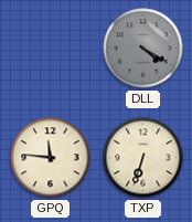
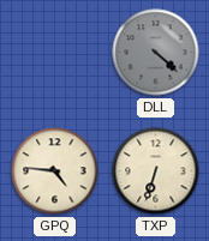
DLL: 4:20 -> 4:22
GPQ: 11:46 -> 4:46
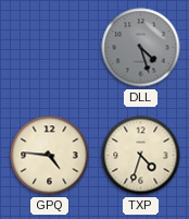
DLL: 4:22 -> 4:27
TXP: 6:33 -> 4:33
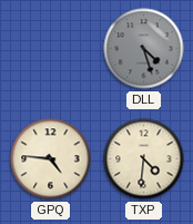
TXP: 4:33 -> 4:31
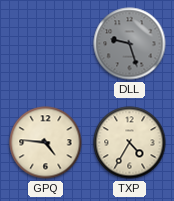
DLL: 4:27 -> 9:27
TXP: 4:31 -> 4:35
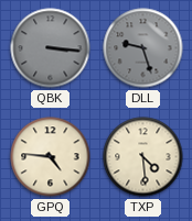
QBK: none -> 3:16
TXP: 4:35 -> 4:29
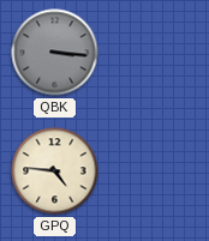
DLL: 9:27 -> none
TXP: 4:29 -> none
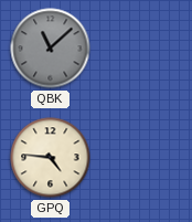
QBK: 3:16 -> 11:08
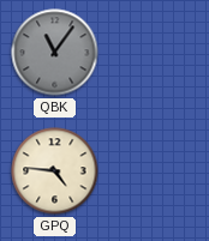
QBK: 11:08 -> 11:06
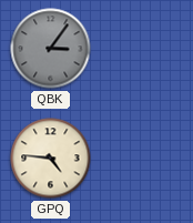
QBK: 11:06 -> 3:06
